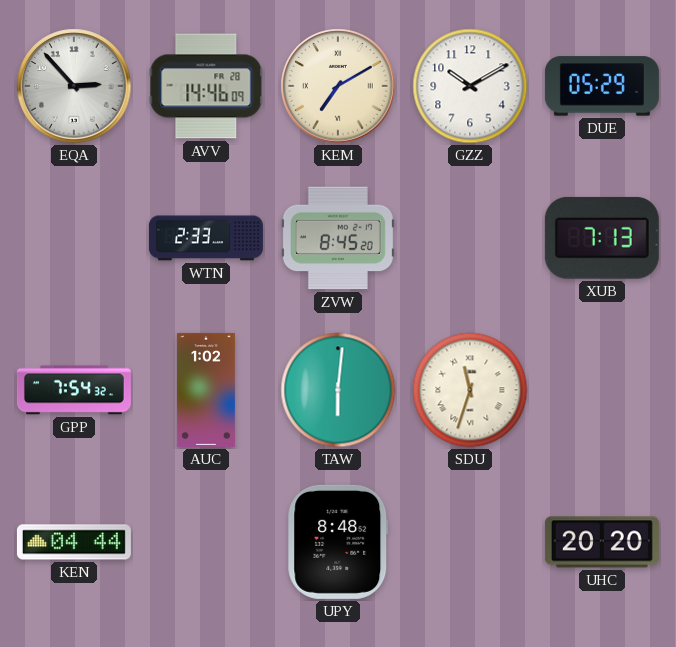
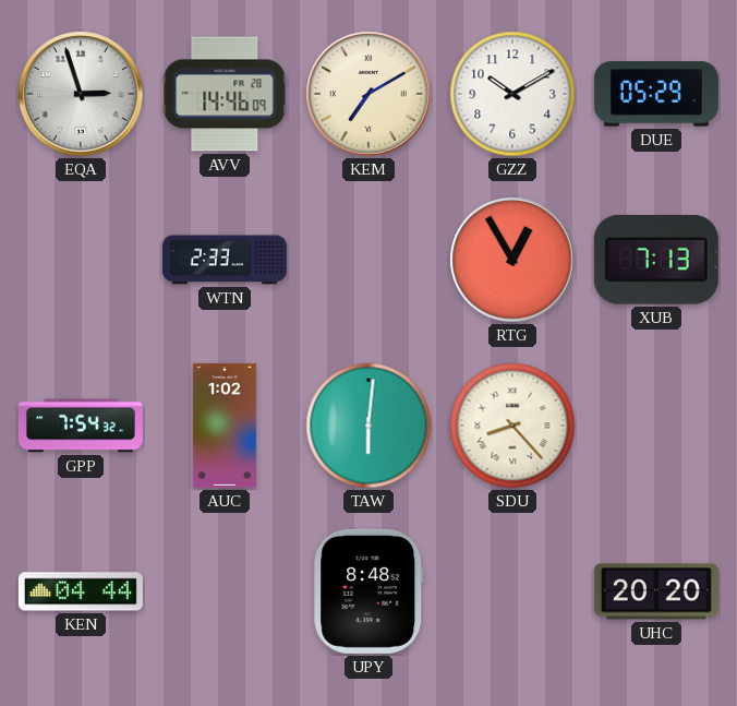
EQA: 2:53 -> 2:57
ZVW: 8:45 -> none
RTG: none -> 12:55
SDU: 11:33 -> 8:23
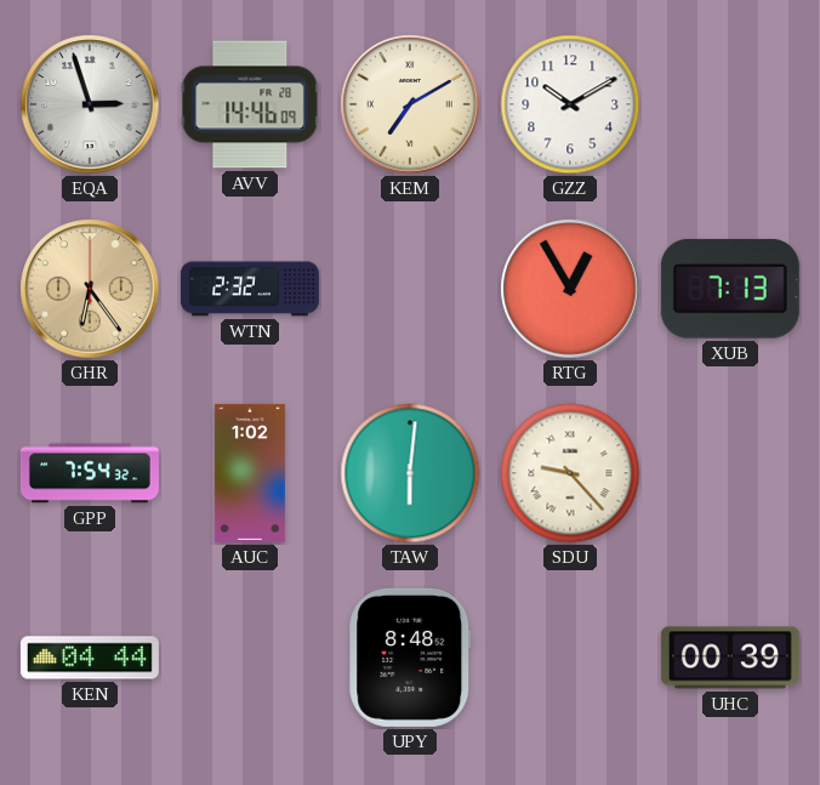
DUE: 05:29 -> none
GHR: none -> 6:24
WTN: 2:33 -> 2:32
SDU: 8:23 -> 9:23
UHC: 20:20 -> 00:39
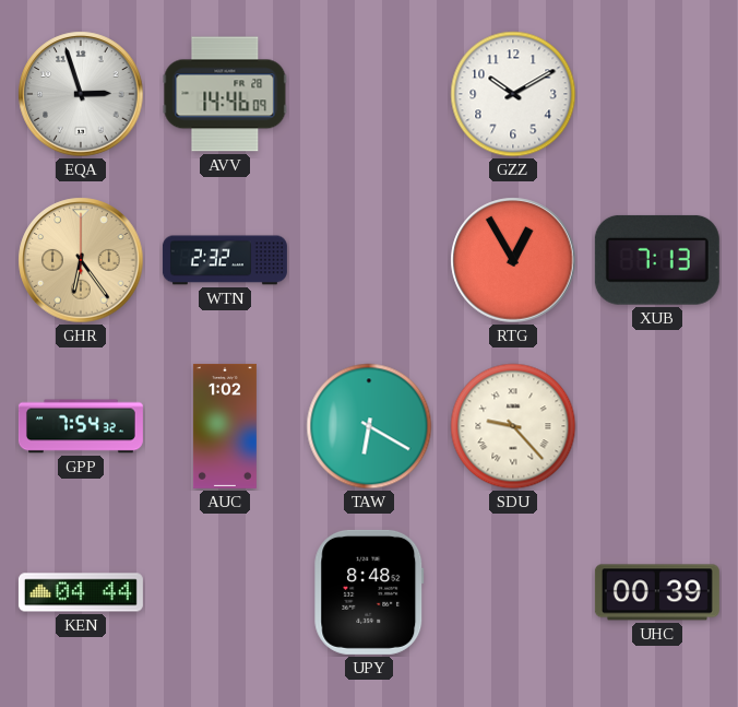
KEM: 7:10 -> none
TAW: 6:01 -> 6:20
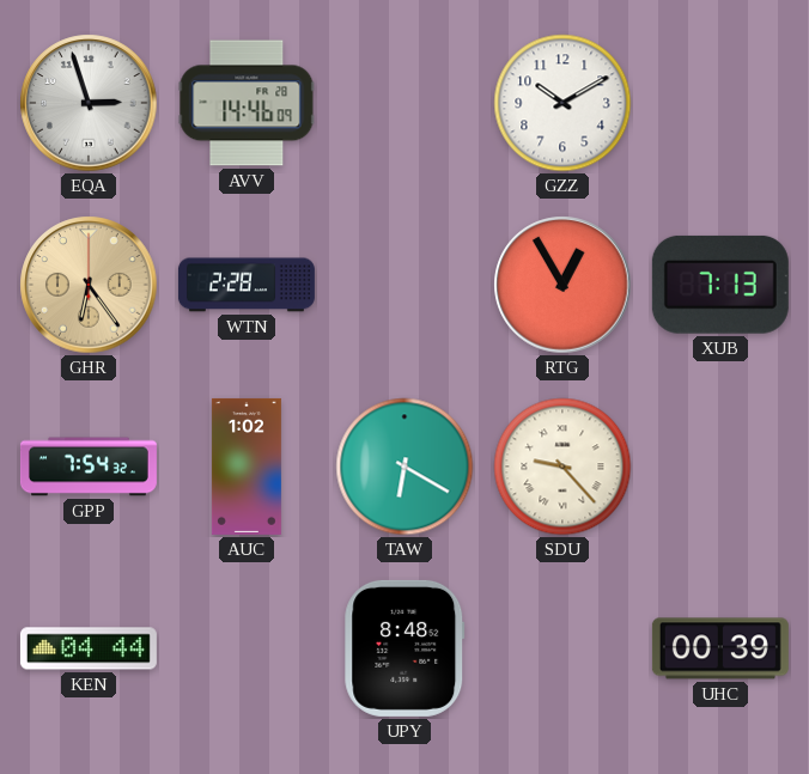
WTN: 2:32 -> 2:28
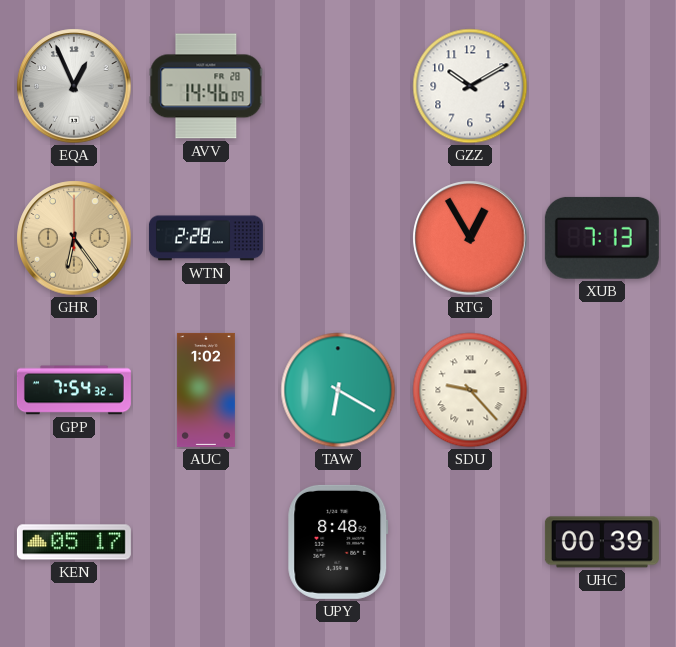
EQA: 2:57 -> 12:56
KEN: 04:44 -> 05:17
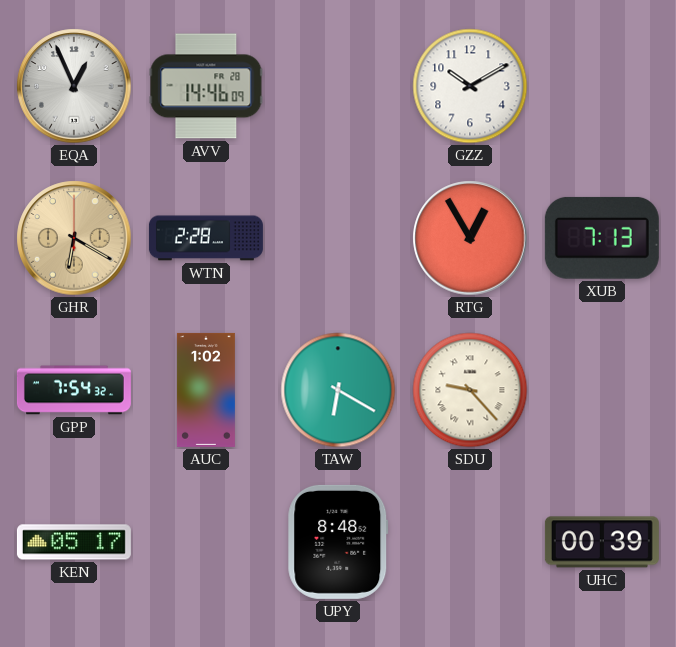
GHR: 6:24 -> 6:20
